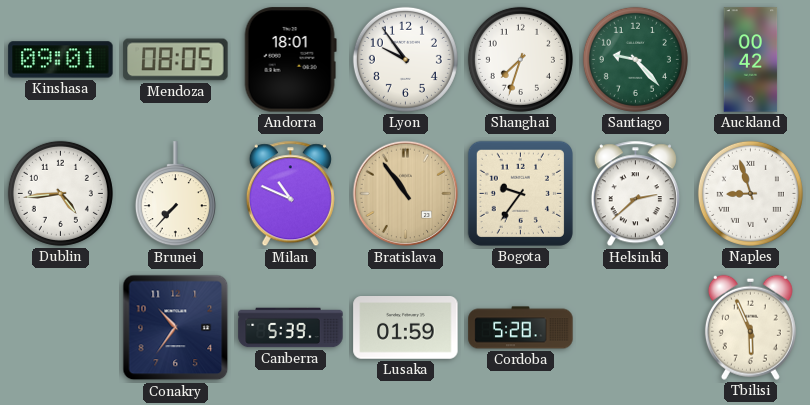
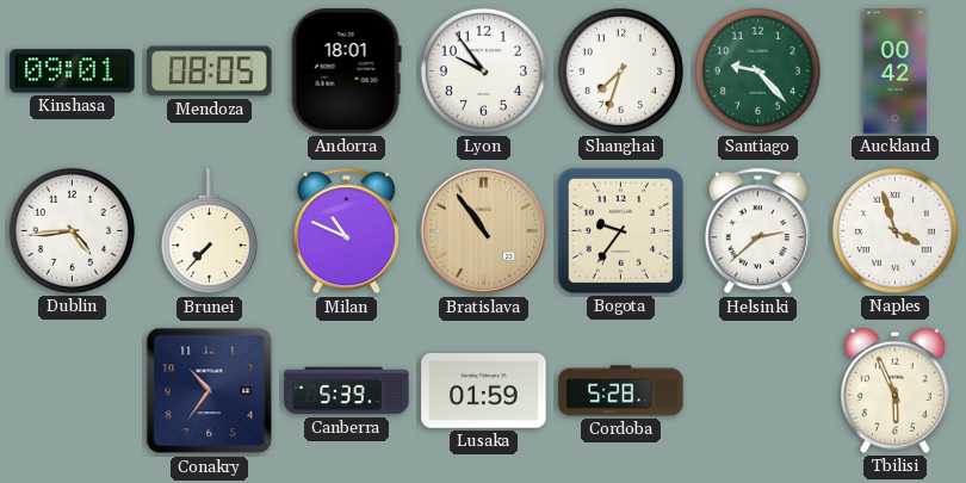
Naples: 8:57 -> 3:57
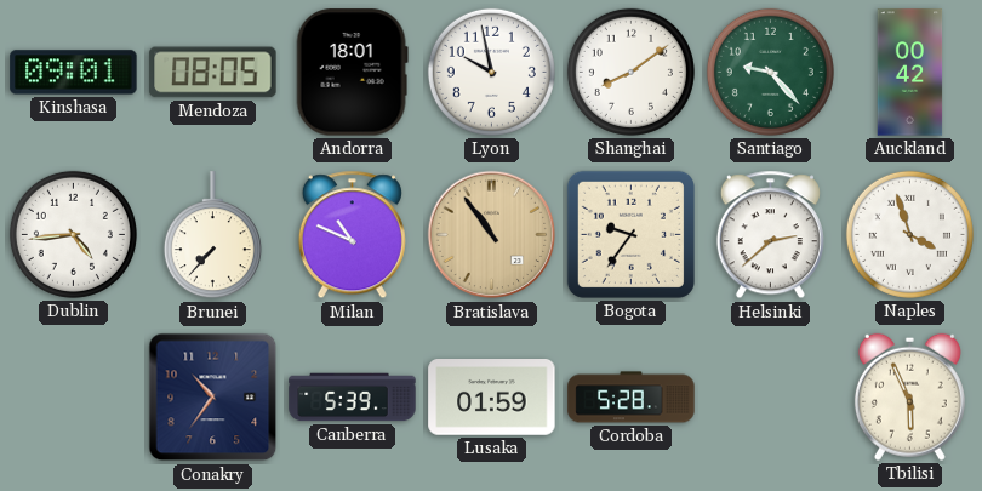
Lyon: 9:54 -> 9:58
Shanghai: 7:33 -> 8:09
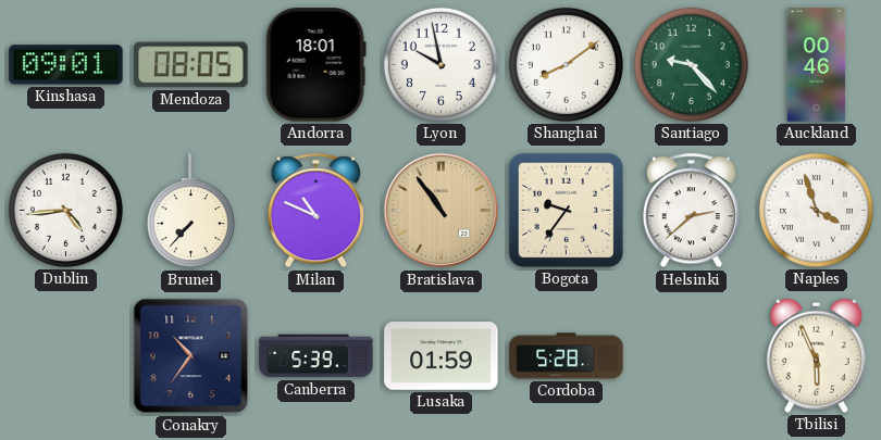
Auckland: 00:42 -> 00:46
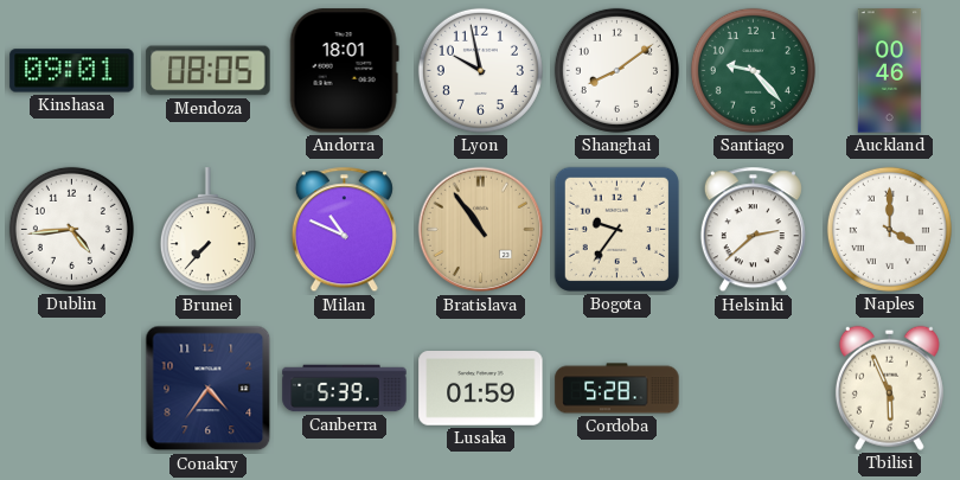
Naples: 3:57 -> 4:00
Conakry: 10:36 -> 4:36
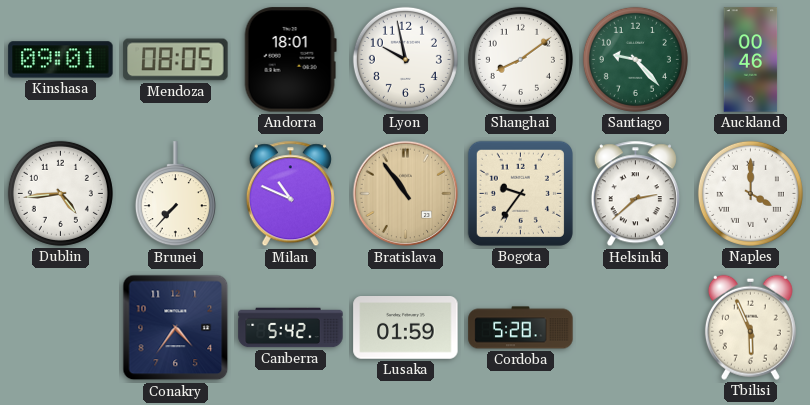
Canberra: 5:39 -> 5:42
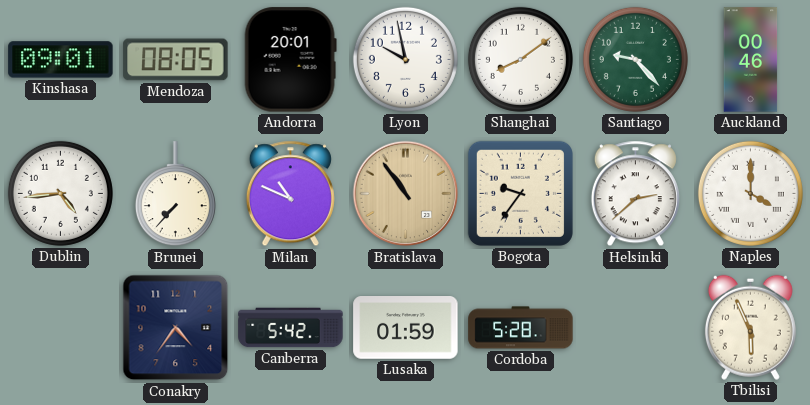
Andorra: 18:01 -> 20:01
